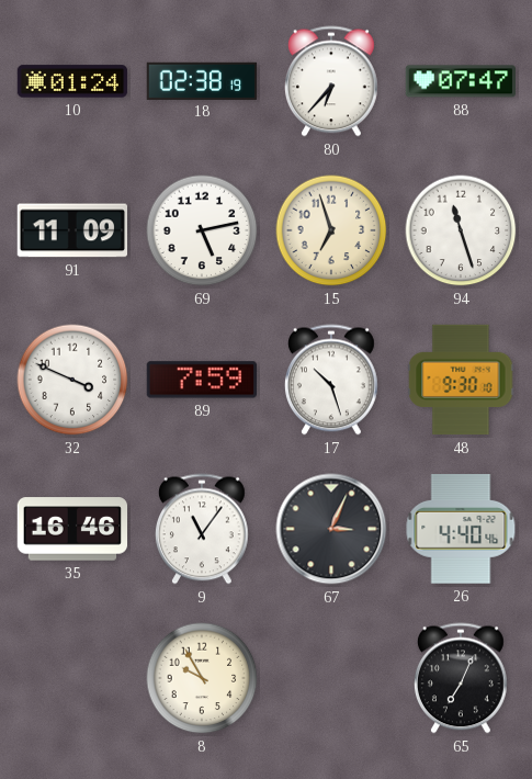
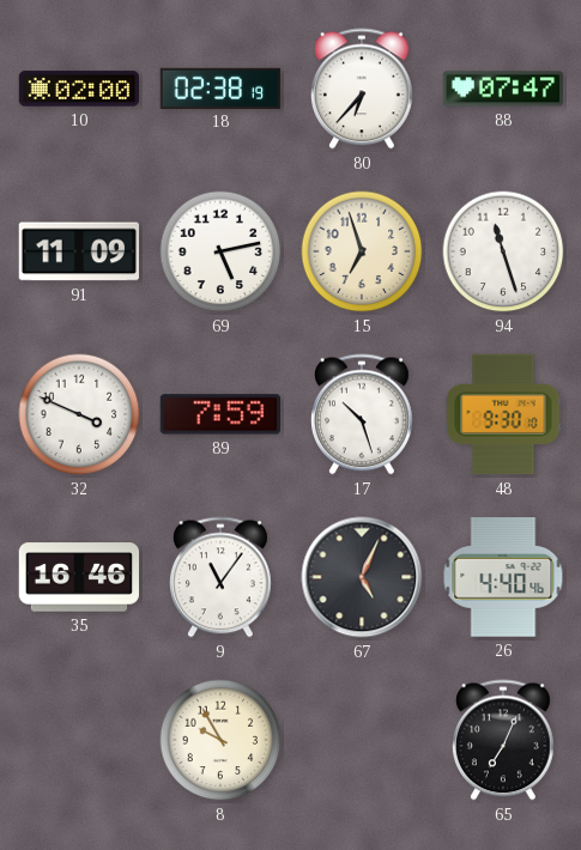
10: 01:24 -> 02:00
67: 3:04 -> 5:04
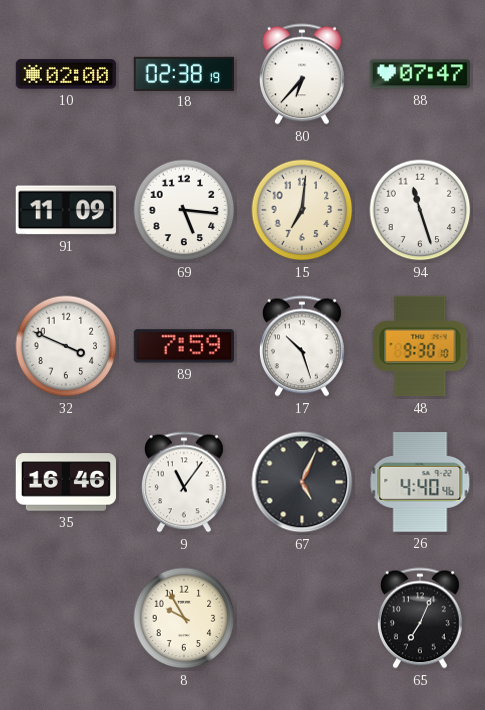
69: 5:13 -> 5:16
15: 6:57 -> 7:01
